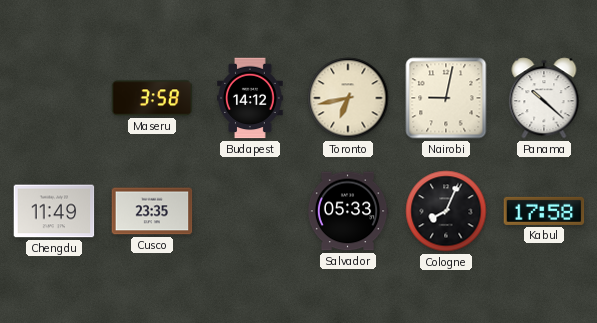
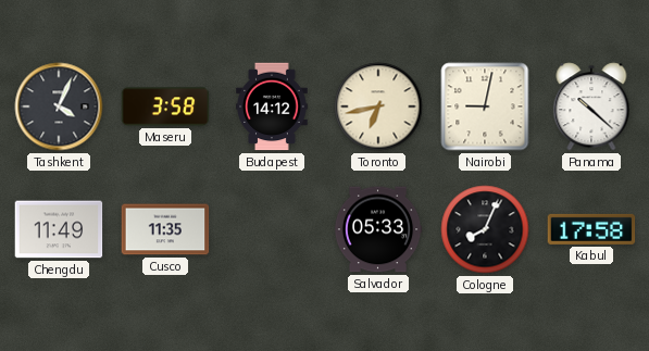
Tashkent: none -> 4:04
Cusco: 23:35 -> 11:35
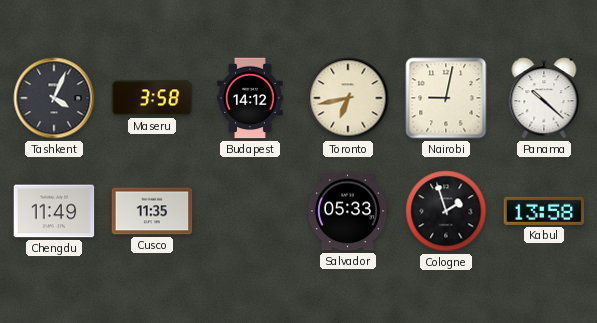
Cologne: 8:04 -> 1:57
Kabul: 17:58 -> 13:58
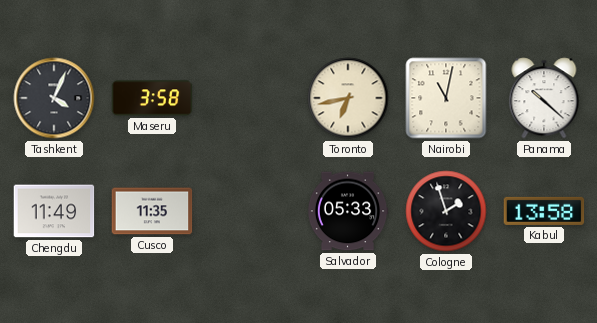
Budapest: 14:12 -> none
Nairobi: 9:02 -> 11:02
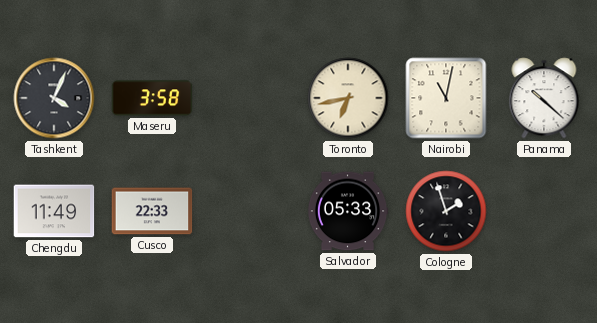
Cusco: 11:35 -> 22:33
Kabul: 13:58 -> none
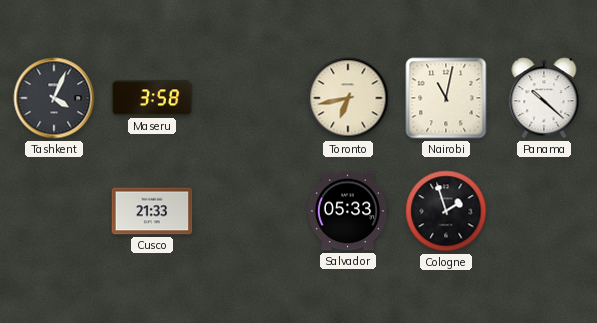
Chengdu: 11:49 -> none
Cusco: 22:33 -> 21:33
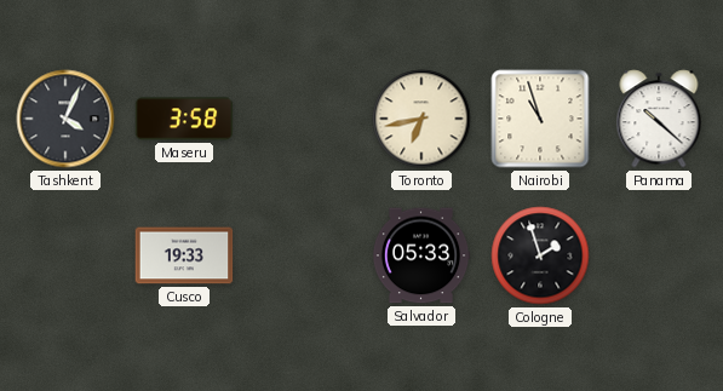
Nairobi: 11:02 -> 10:57
Cusco: 21:33 -> 19:33
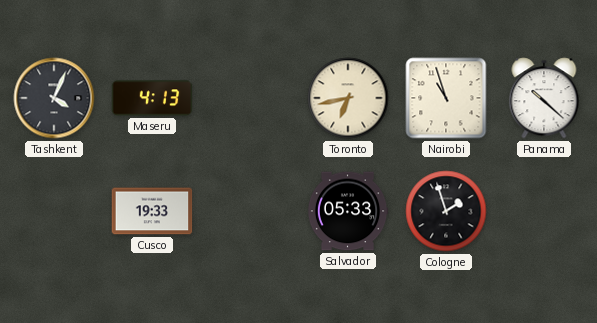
Maseru: 3:58 -> 4:13
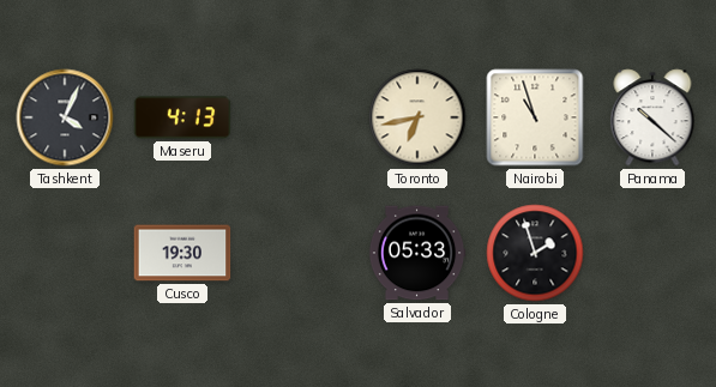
Cusco: 19:33 -> 19:30
